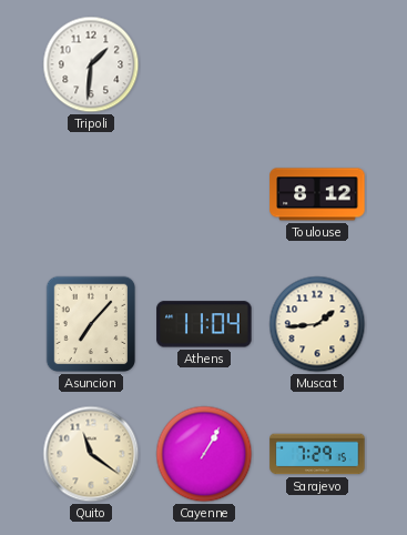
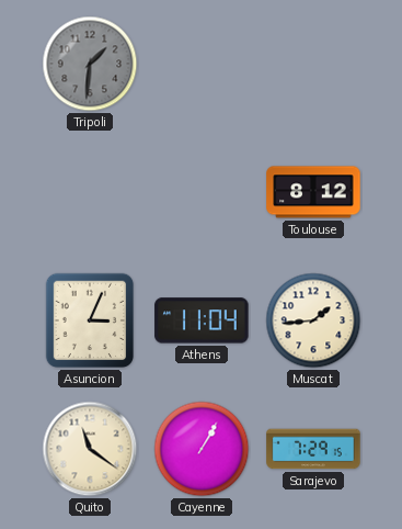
Tripoli dial: white -> grey
Asuncion: 7:07 -> 3:04
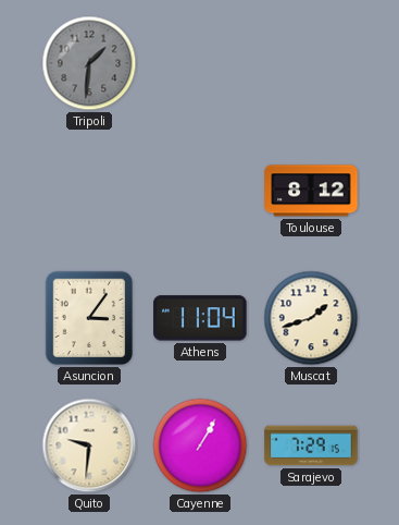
Asuncion: 3:04 -> 3:06
Muscat: 1:44 -> 1:42
Quito: 11:21 -> 9:31
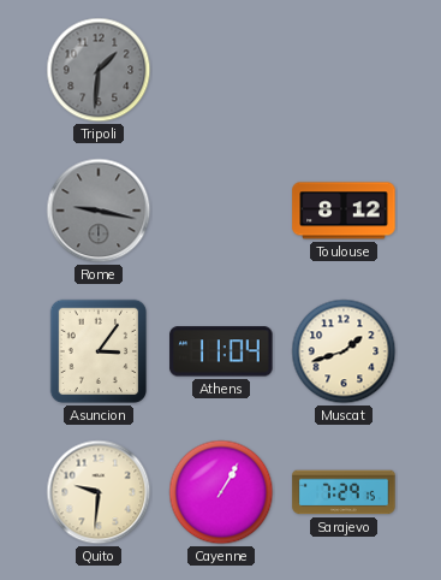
Rome: none -> 9:17
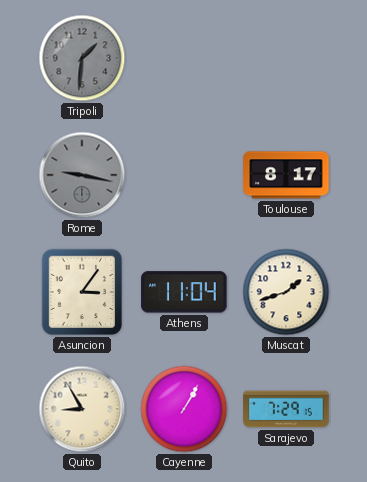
Toulouse: 8:12 -> 8:17
Quito: 9:31 -> 8:55
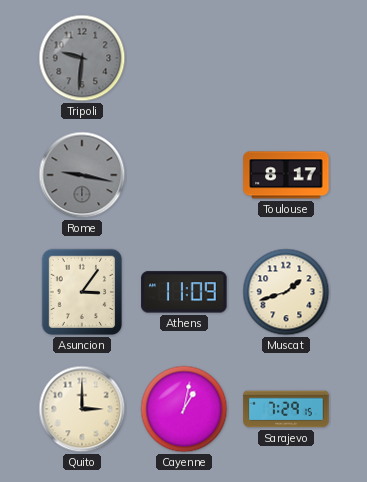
Tripoli: 1:31 -> 9:31
Athens: 11:04 -> 11:09
Quito: 8:55 -> 3:00
Cayenne: 1:05 -> 1:02
